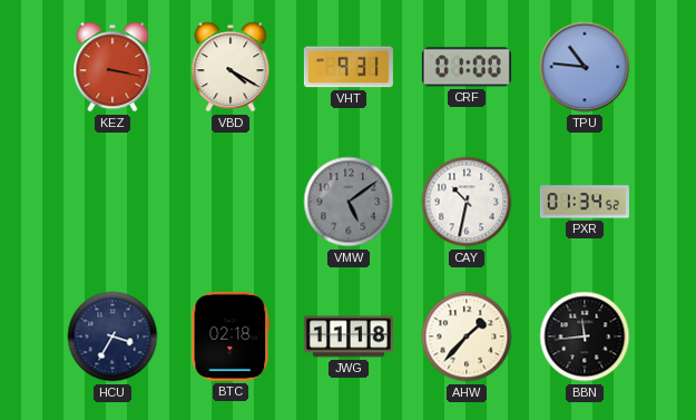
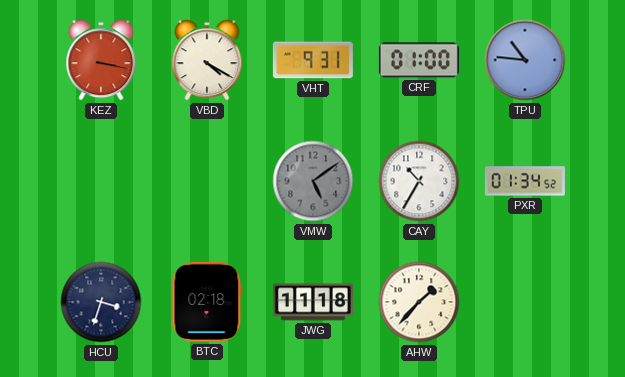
CAY: 10:32 -> 10:35
HCU: 3:35 -> 3:33
BBN: 11:44 -> none
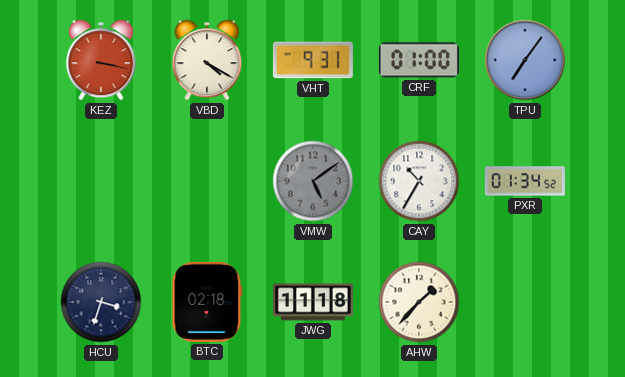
TPU: 10:46 -> 7:06
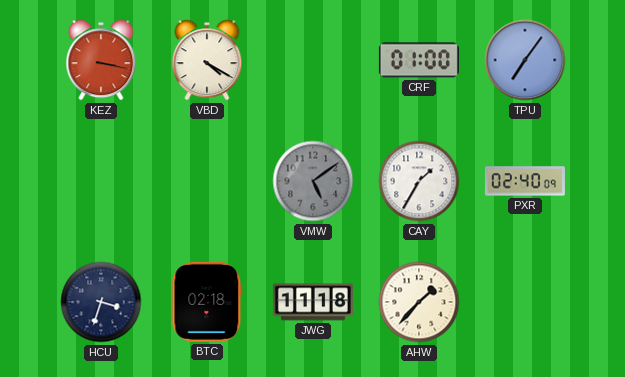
VHT: 9:31 -> none
CAY: 10:35 -> 1:35
PXR: 01:34 -> 02:40
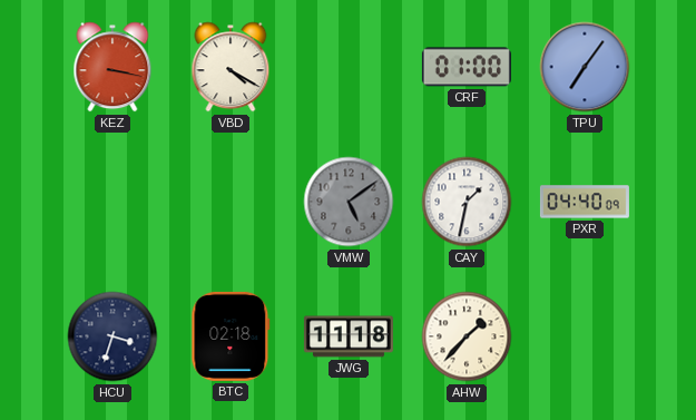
CAY: 1:35 -> 1:32
PXR: 02:40 -> 04:40
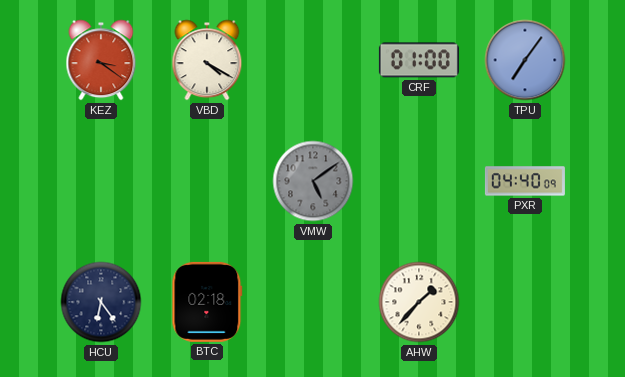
KEZ: 3:17 -> 3:21
CAY: 1:32 -> none
HCU: 3:33 -> 6:24
JWG: 11:18 -> none
